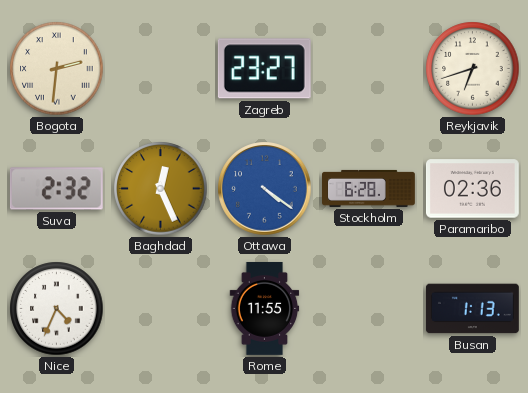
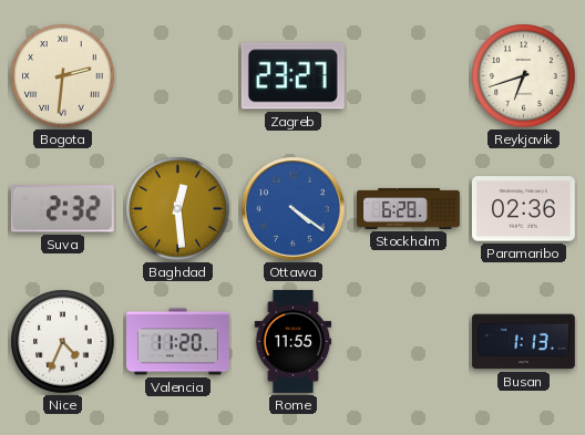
Baghdad: 12:26 -> 12:29
Valencia: none -> 11:20
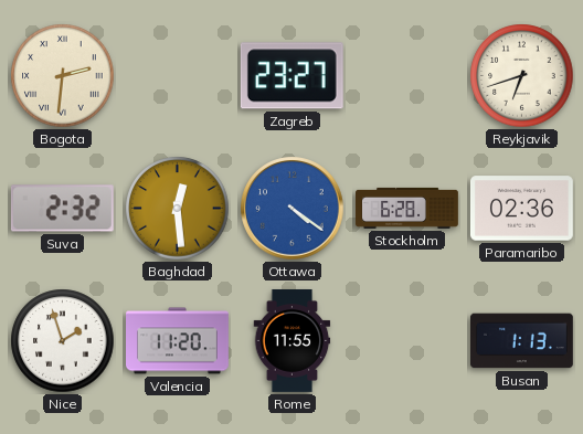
Nice: 4:34 -> 1:57
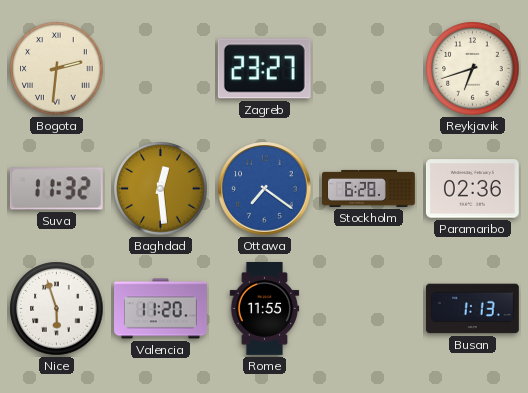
Suva: 2:32 -> 11:32
Ottawa: 4:21 -> 7:21
Nice: 1:57 -> 5:57
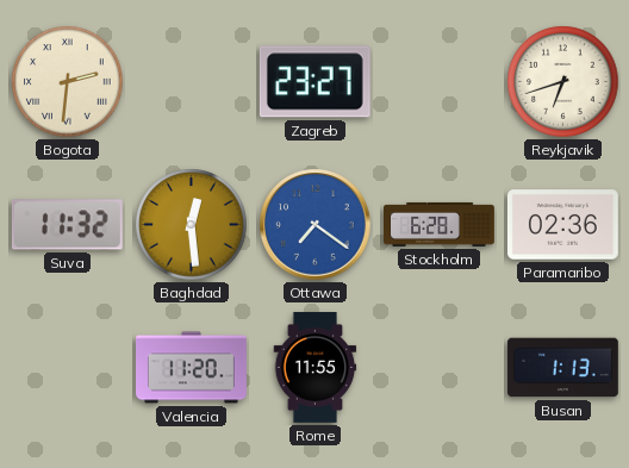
Nice: 5:57 -> none
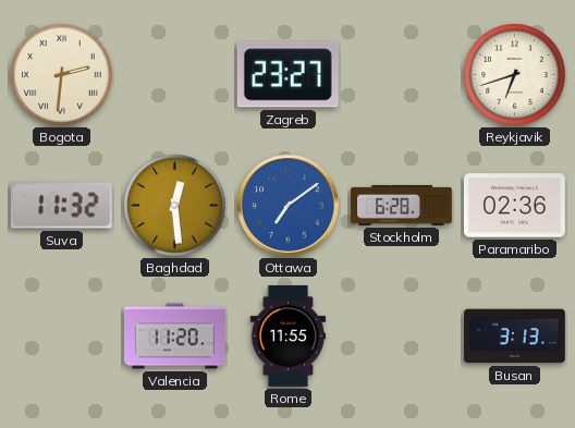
Ottawa: 7:21 -> 7:09
Busan: 1:13 -> 3:13
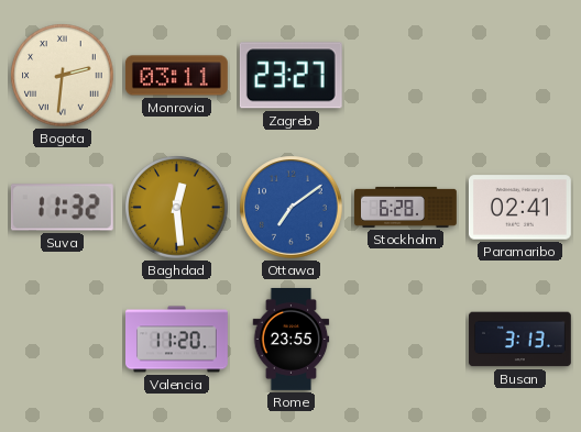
Monrovia: none -> 03:11
Reykjavik: 6:42 -> none
Paramaribo: 02:36 -> 02:41
Rome: 11:55 -> 23:55
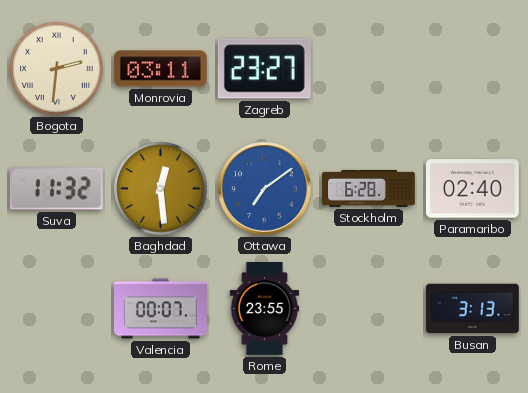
Paramaribo: 02:41 -> 02:40
Valencia: 11:20 -> 00:07
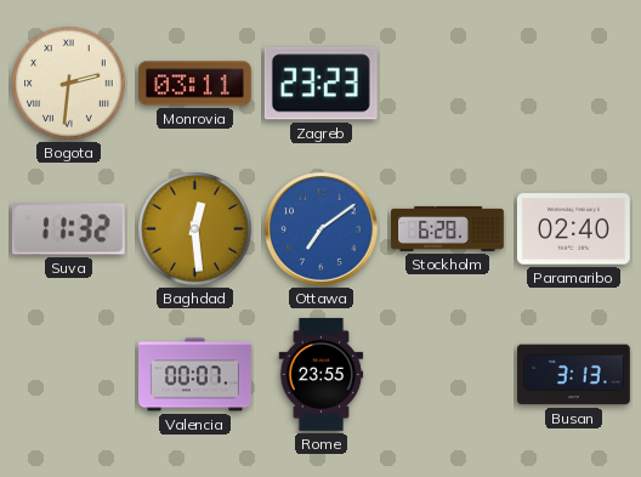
Zagreb: 23:27 -> 23:23
